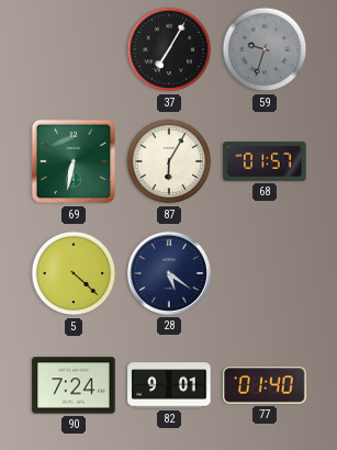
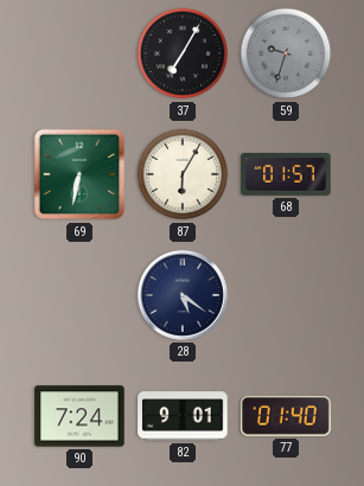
5: 4:22 -> none
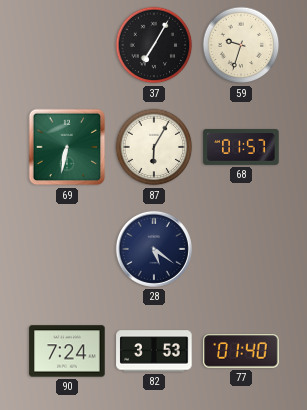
59 dial: grey -> cream
82: 9:01 -> 3:53
